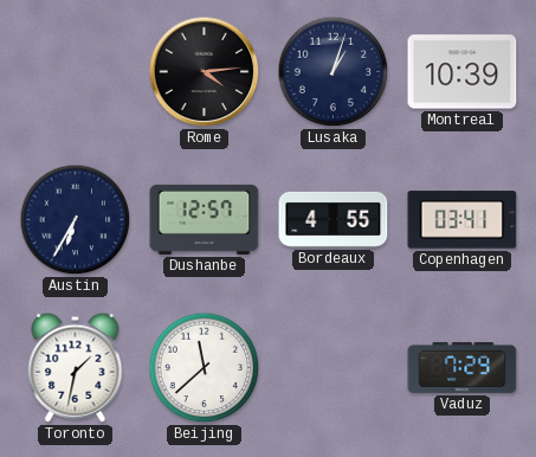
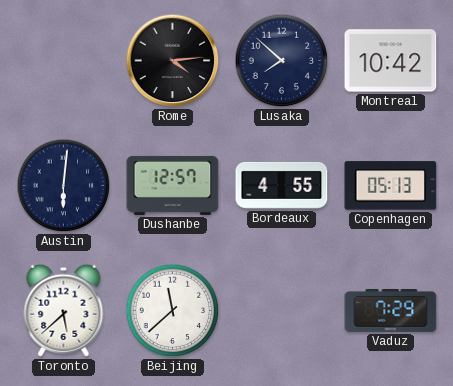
Lusaka: 1:03 -> 7:52
Montreal: 10:39 -> 10:42
Austin: 6:35 -> 6:01
Copenhagen: 03:41 -> 05:13
Toronto: 1:32 -> 5:38
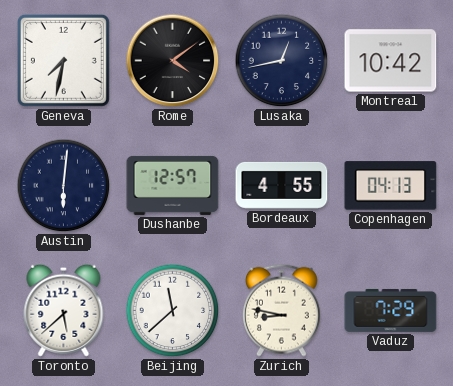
Geneva: none -> 7:32
Rome: 4:14 -> 4:09
Lusaka: 7:52 -> 12:43
Copenhagen: 05:13 -> 04:13
Zurich: none -> 8:47
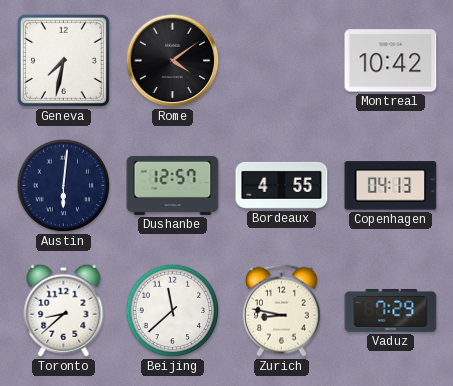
Lusaka: 12:43 -> none
Toronto: 5:38 -> 8:38
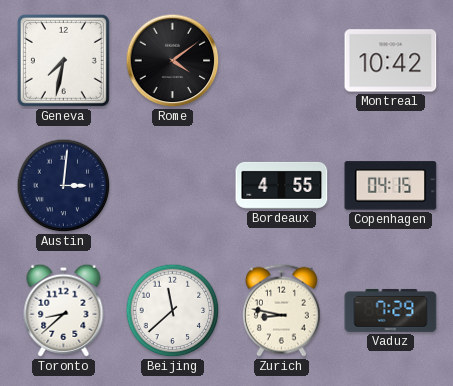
Austin: 6:01 -> 3:01
Dushanbe: 12:57 -> none
Copenhagen: 04:13 -> 04:15
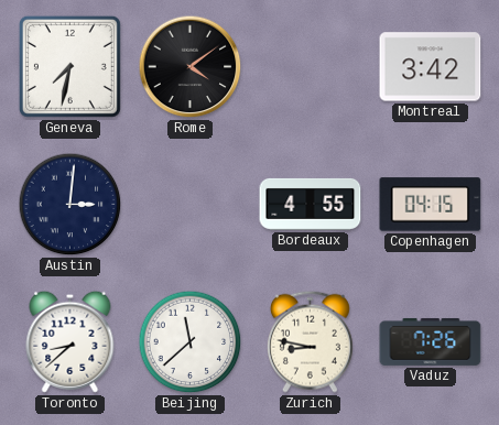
Montreal: 10:42 -> 3:42
Vaduz: 7:29 -> 7:26
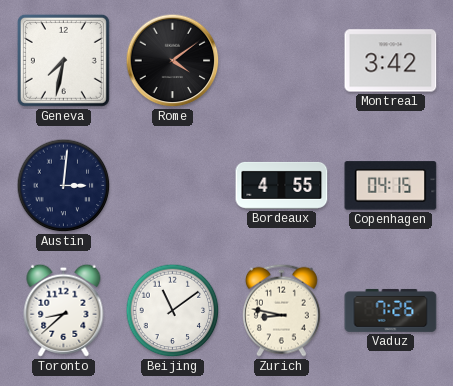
Beijing: 11:38 -> 11:09
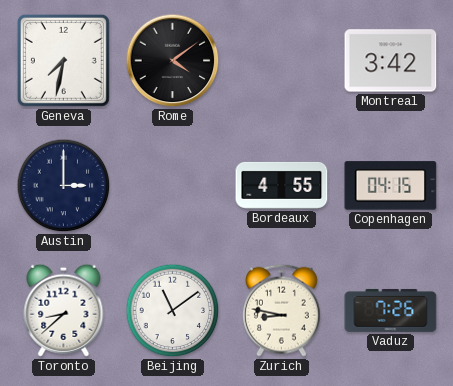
Austin: 3:01 -> 3:00
